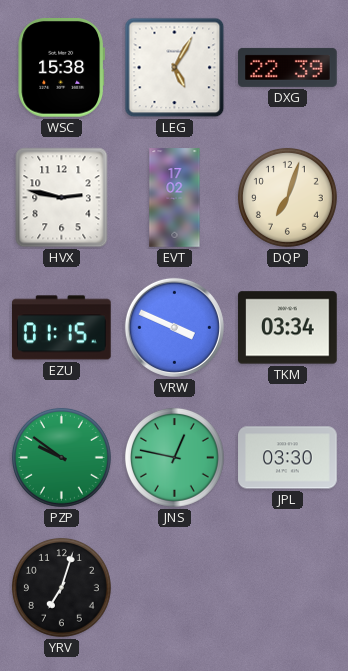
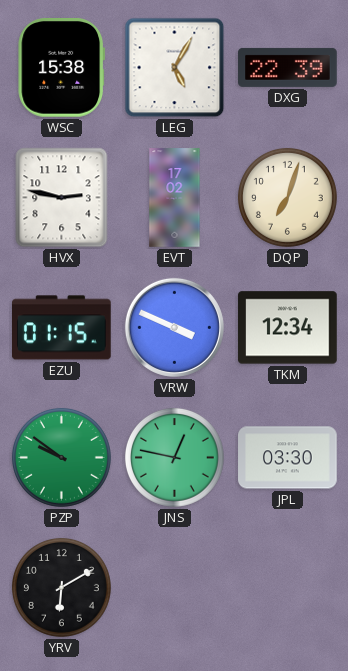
TKM: 03:34 -> 12:34
YRV: 7:03 -> 6:10
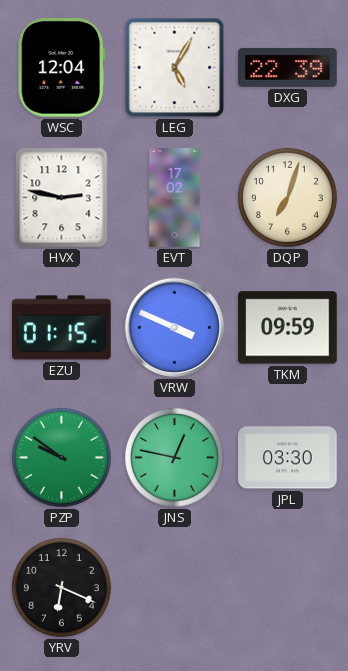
WSC: 15:38 -> 12:04
TKM: 12:34 -> 09:59
YRV: 6:10 -> 6:19
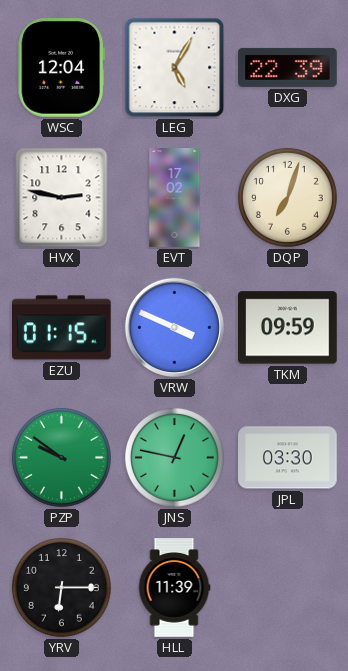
YRV: 6:19 -> 6:15
HLL: none -> 11:39
